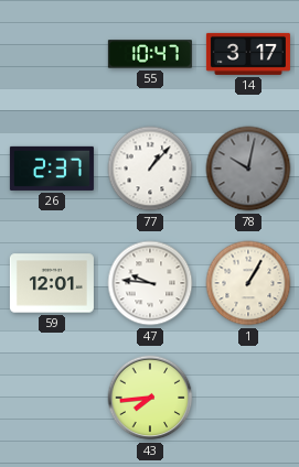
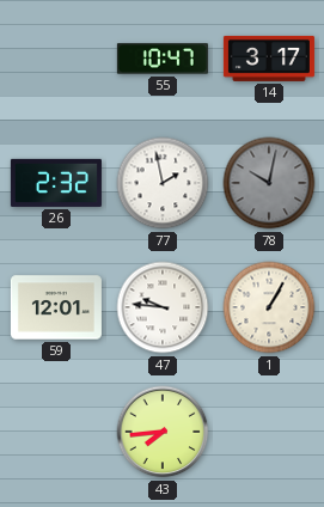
26: 2:37 -> 2:32
77: 1:07 -> 1:58
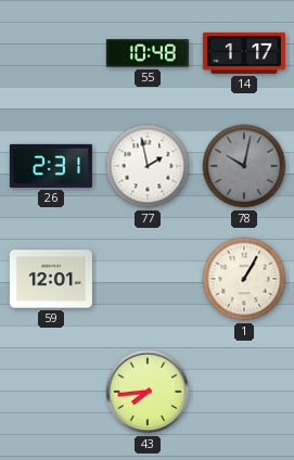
55: 10:47 -> 10:48
14: 3:17 -> 1:17
26: 2:32 -> 2:31
47: 9:46 -> none
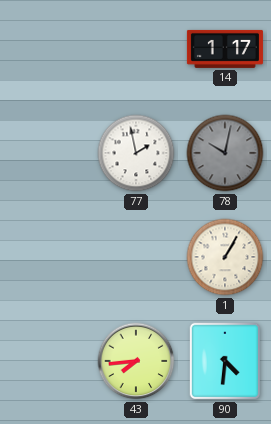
55: 10:48 -> none
26: 2:31 -> none
59: 12:01 -> none
90: none -> 4:31
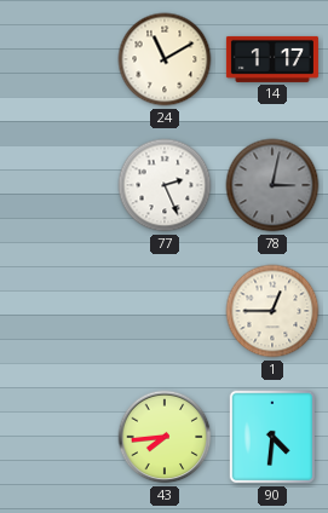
24: none -> 11:10
77: 1:58 -> 2:26
78: 10:02 -> 3:02
1: 1:05 -> 12:45
